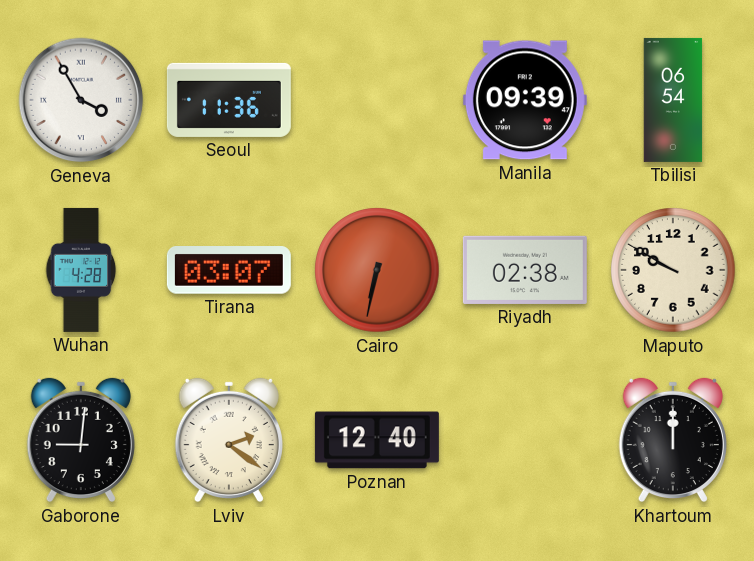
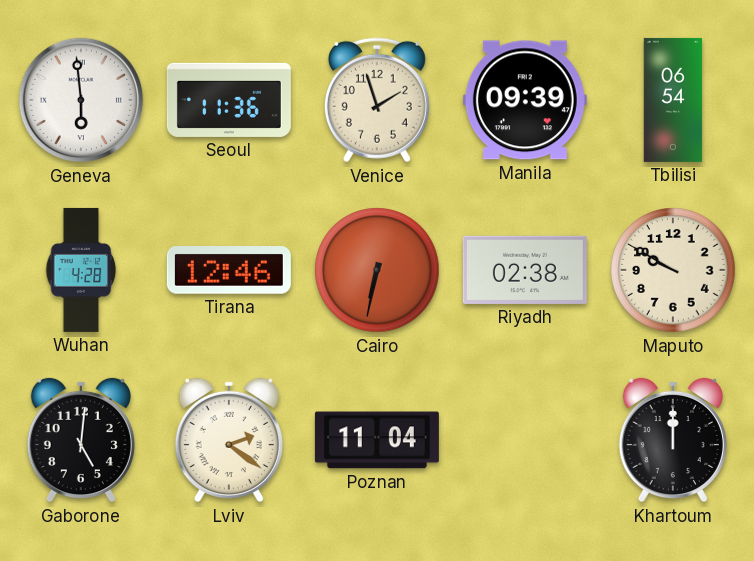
Geneva: 3:55 -> 5:59
Venice: none -> 1:57
Tirana: 03:07 -> 12:46
Gaborone: 9:01 -> 5:01
Poznan: 12:40 -> 11:04
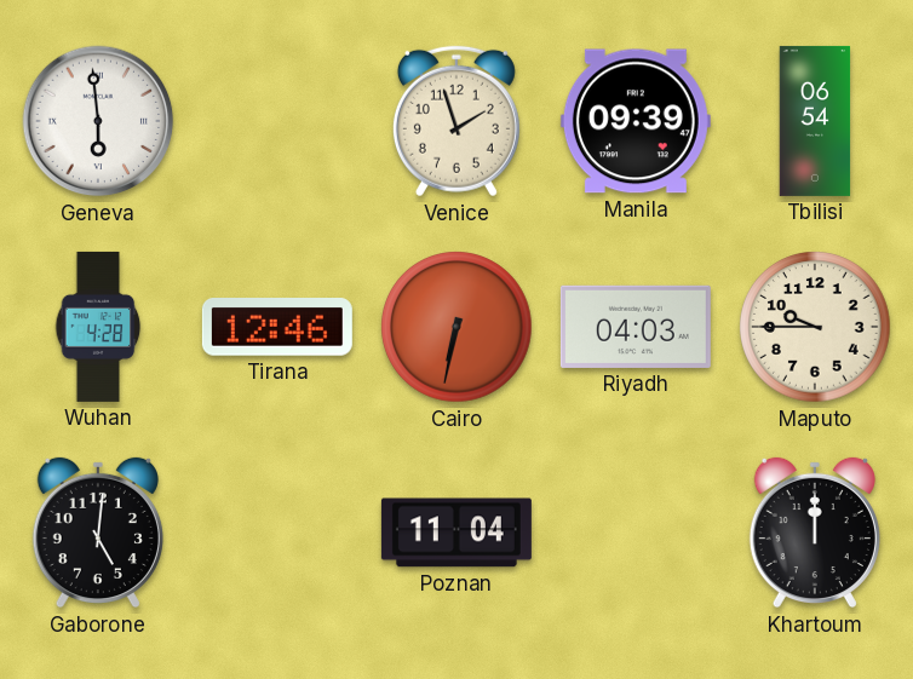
Seoul: 11:36 -> none
Riyadh: 02:38 -> 04:03
Maputo: 9:50 -> 9:45
Lviv: 2:21 -> none
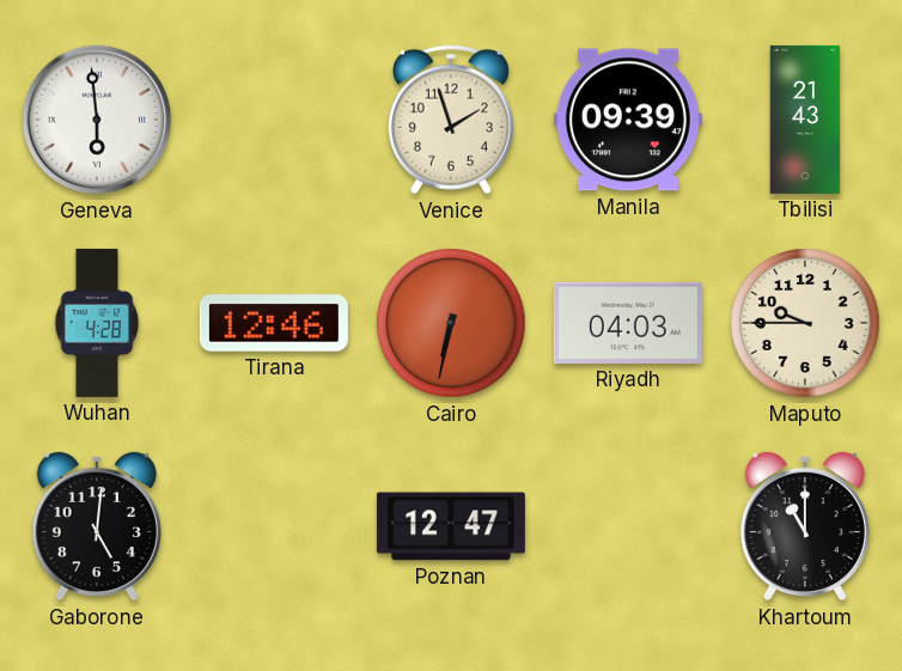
Tbilisi: 06:54 -> 21:43
Poznan: 11:04 -> 12:47
Khartoum: 12:00 -> 11:00
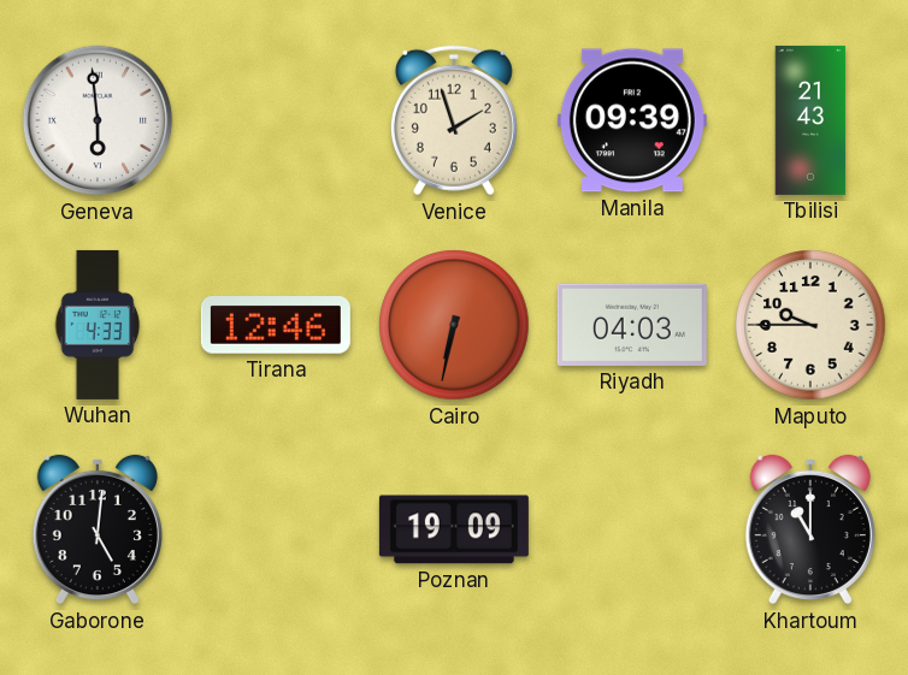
Wuhan: 4:28 -> 4:33
Poznan: 12:47 -> 19:09
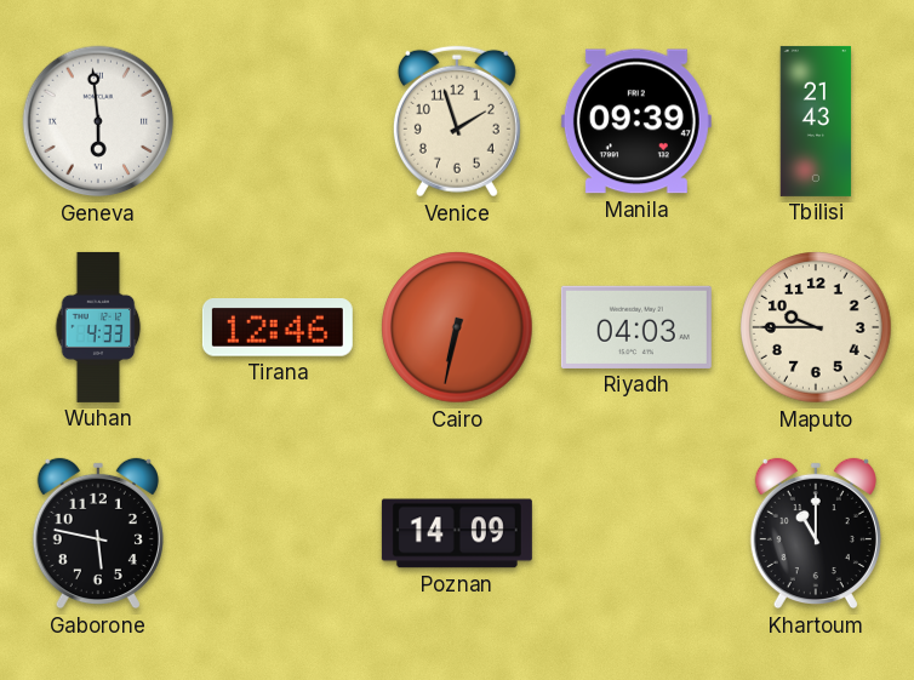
Gaborone: 5:01 -> 5:47
Poznan: 19:09 -> 14:09
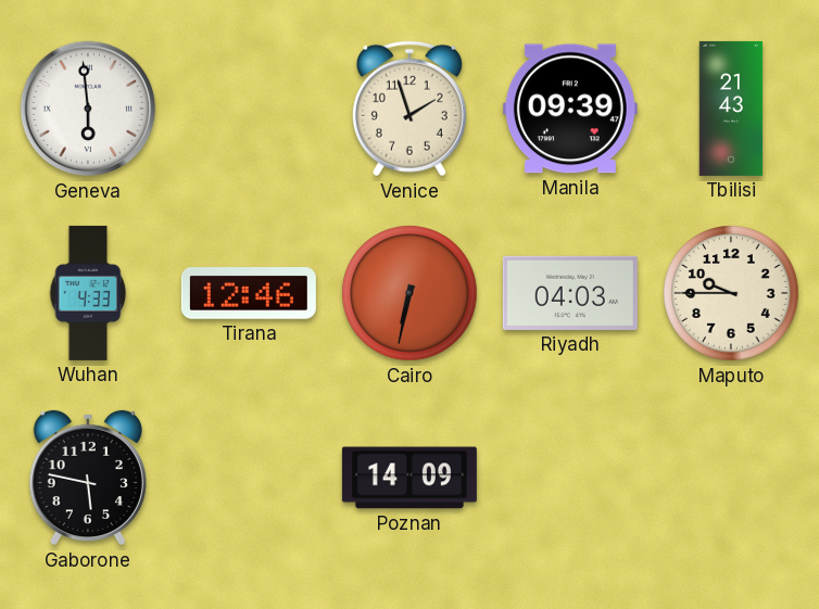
Khartoum: 11:00 -> none
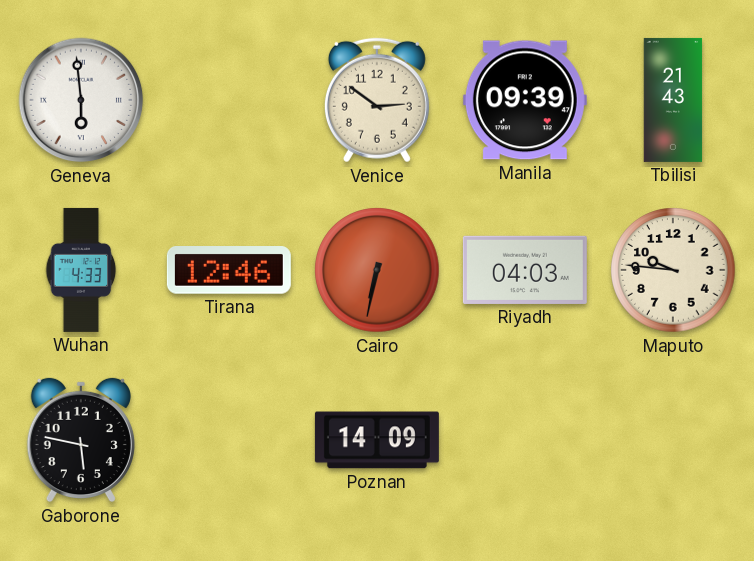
Venice: 1:57 -> 2:51
Maputo: 9:45 -> 9:46
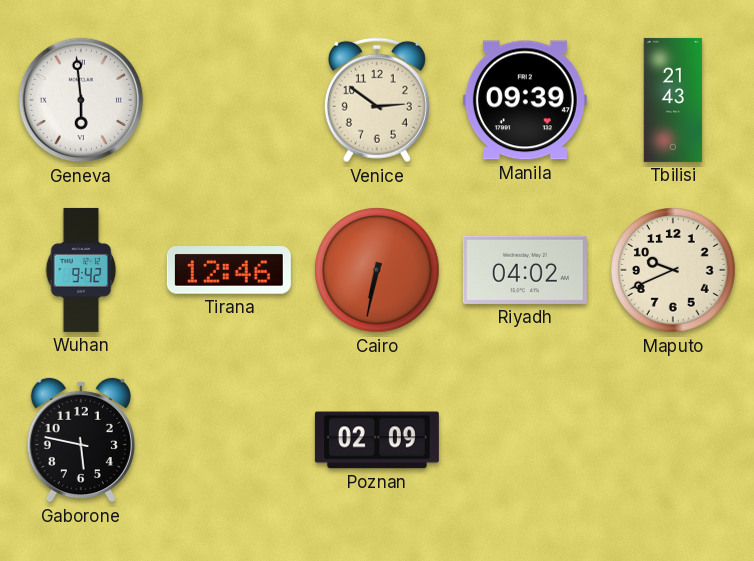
Wuhan: 4:33 -> 9:42
Riyadh: 04:03 -> 04:02
Maputo: 9:46 -> 9:41
Poznan: 14:09 -> 02:09
